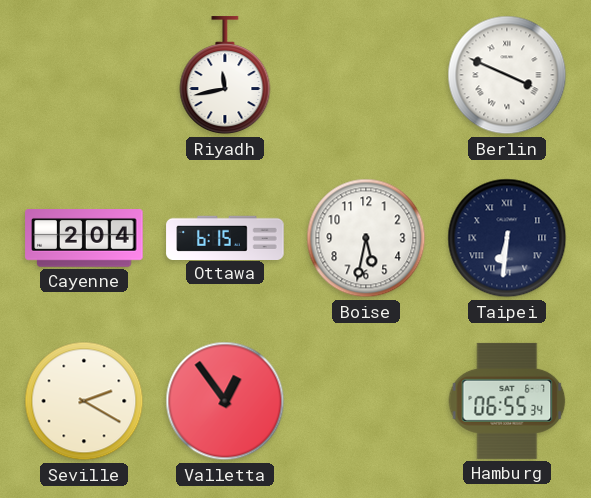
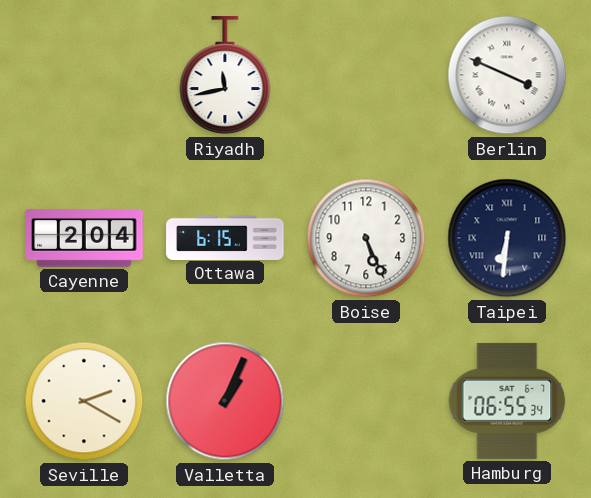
Boise: 5:32 -> 5:26
Valletta: 12:54 -> 1:04
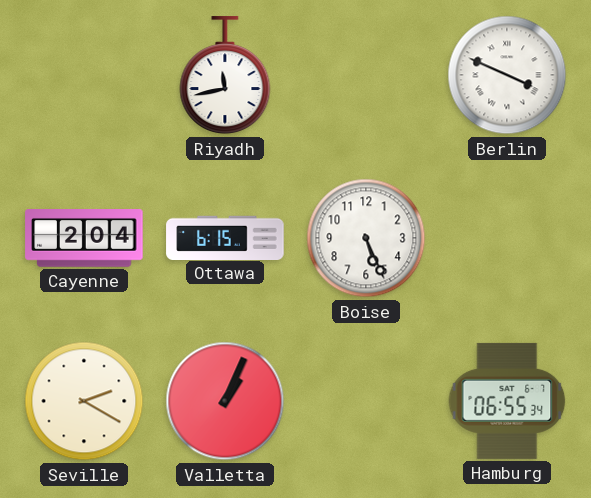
Taipei: 6:31 -> none
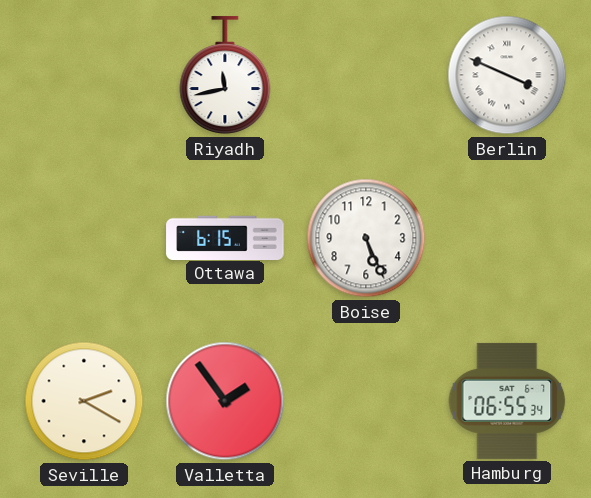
Cayenne: 2:04 -> none
Valletta: 1:04 -> 1:54
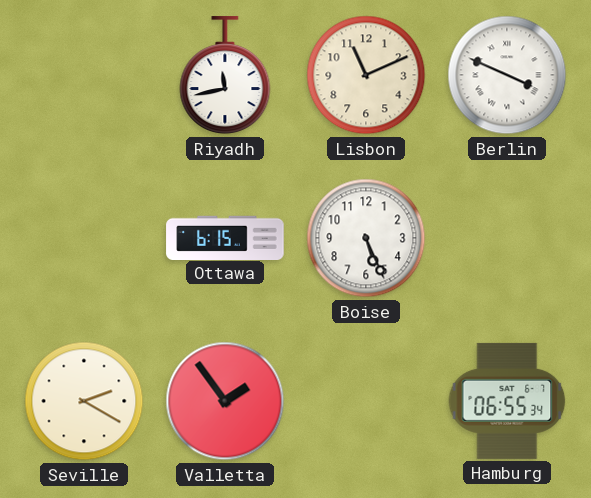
Lisbon: none -> 11:11
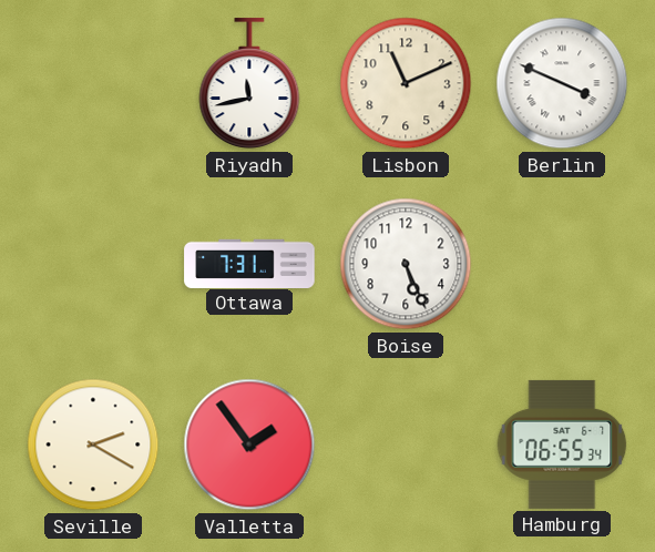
Ottawa: 6:15 -> 7:31
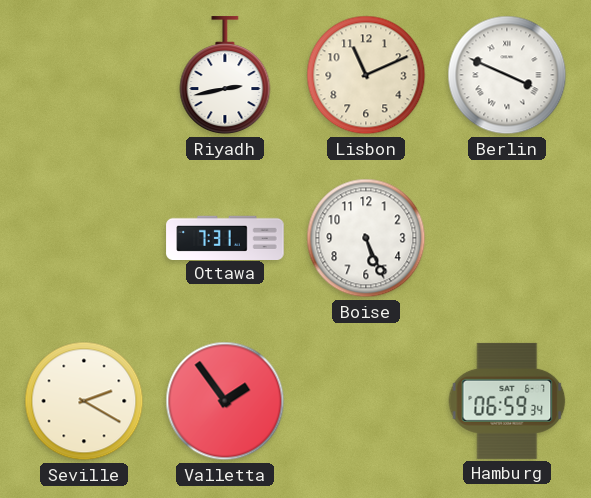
Riyadh: 11:43 -> 2:43
Hamburg: 06:55 -> 06:59
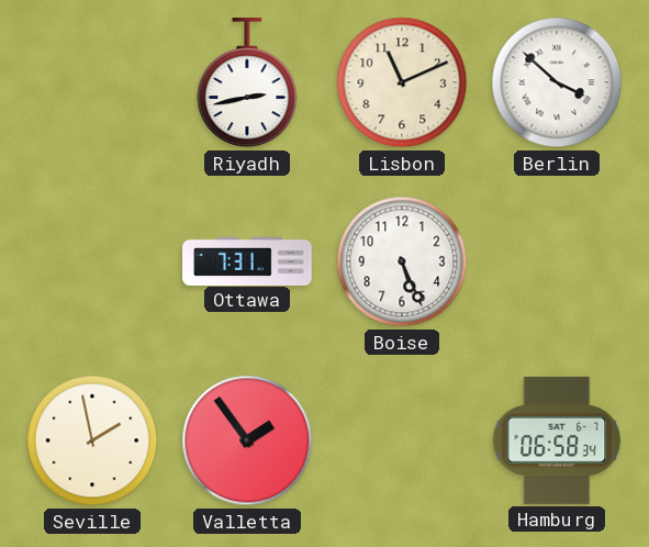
Berlin: 3:49 -> 3:52
Seville: 2:20 -> 1:58
Hamburg: 06:59 -> 06:58
